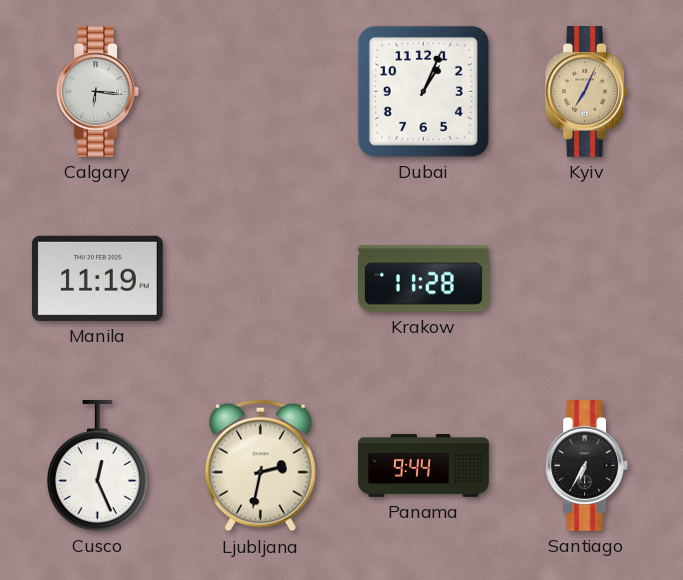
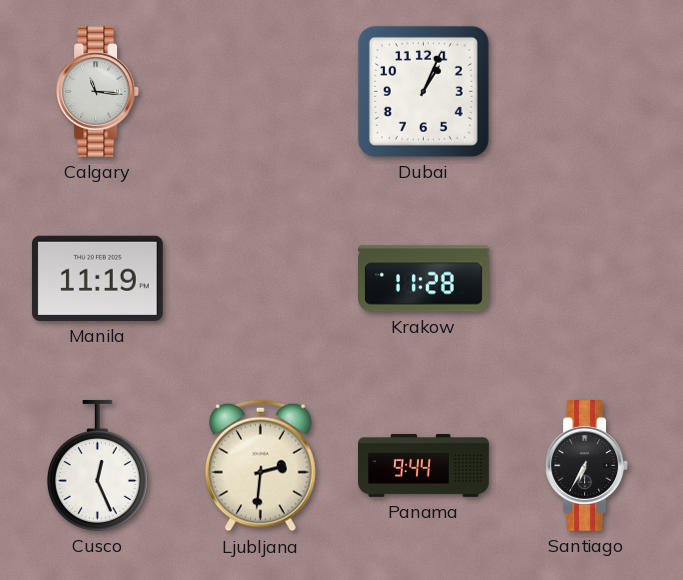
Calgary: 6:16 -> 11:16
Kyiv: 7:04 -> none
Ljubljana: 2:32 -> 2:31
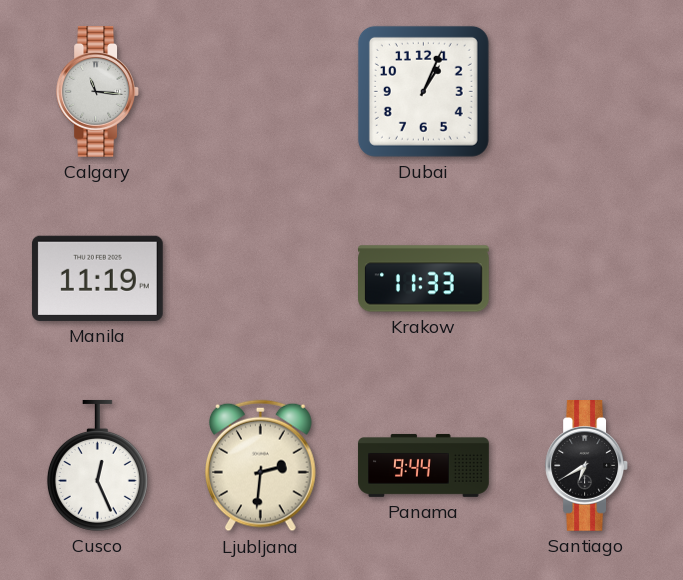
Krakow: 11:28 -> 11:33
Santiago: 6:35 -> 6:40
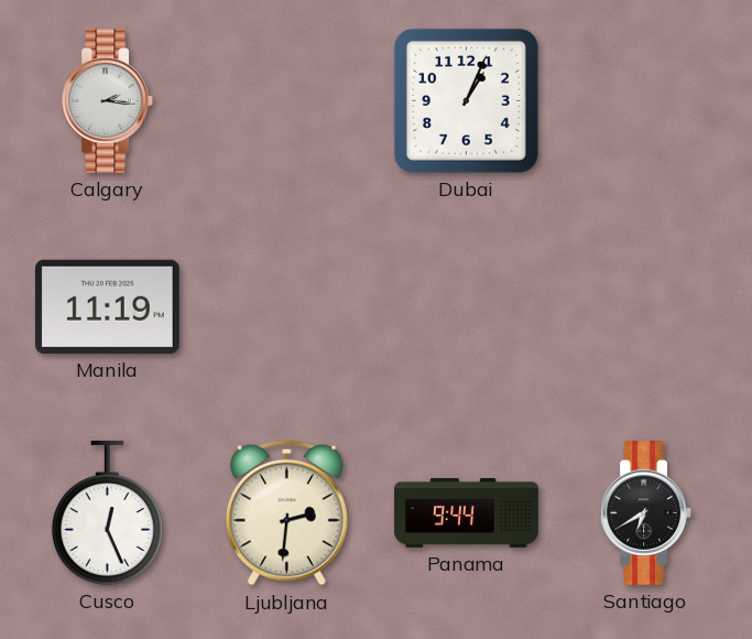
Calgary: 11:16 -> 2:16
Krakow: 11:33 -> none
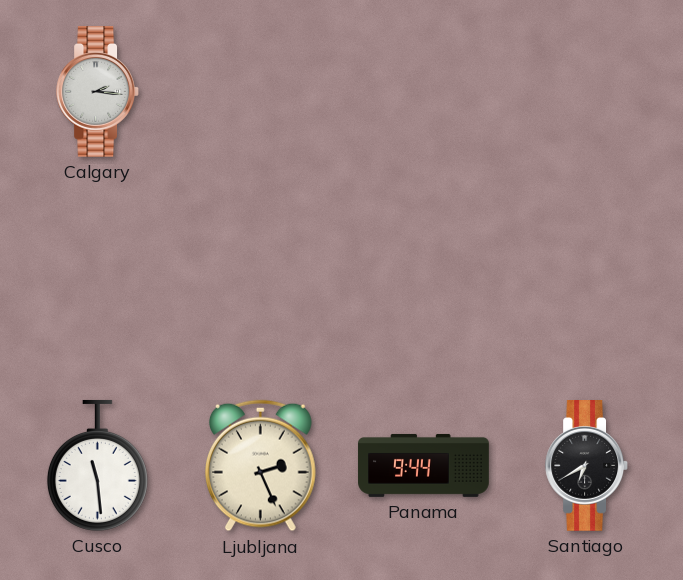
Dubai: 1:04 -> none
Manila: 11:19 -> none
Cusco: 12:26 -> 11:29
Ljubljana: 2:31 -> 2:26
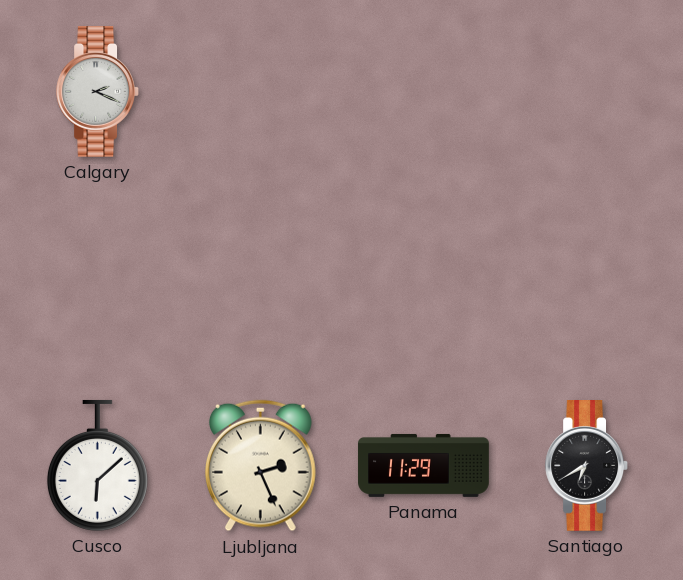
Calgary: 2:16 -> 2:19
Cusco: 11:29 -> 6:08
Panama: 9:44 -> 11:29
